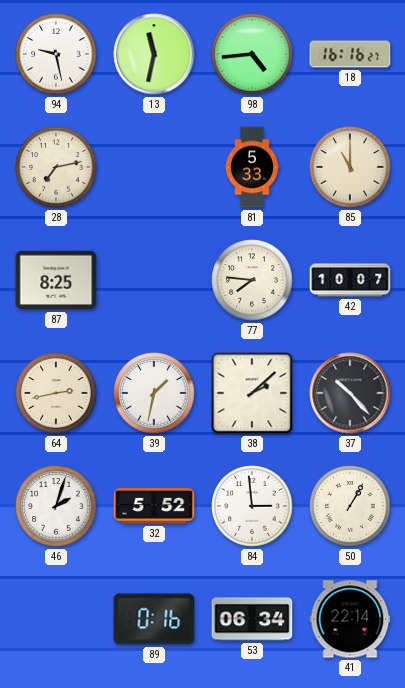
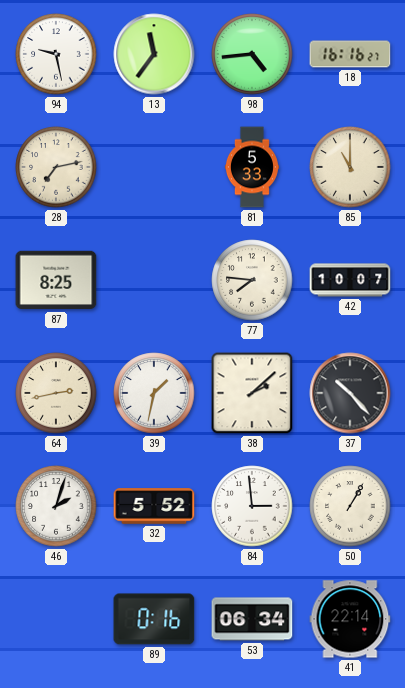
13: 11:32 -> 11:36
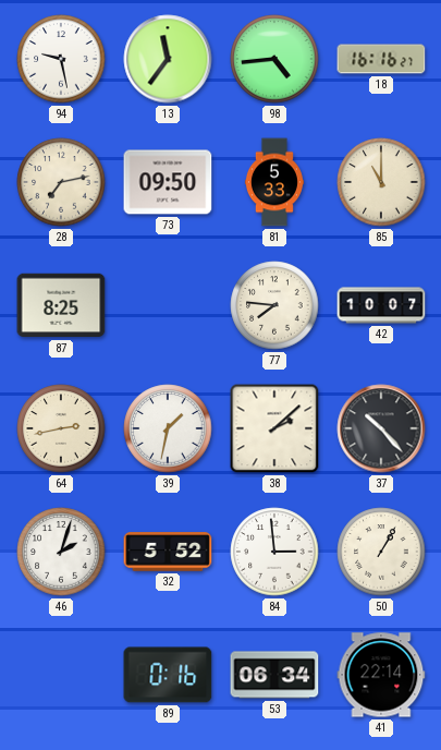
73: none -> 09:50
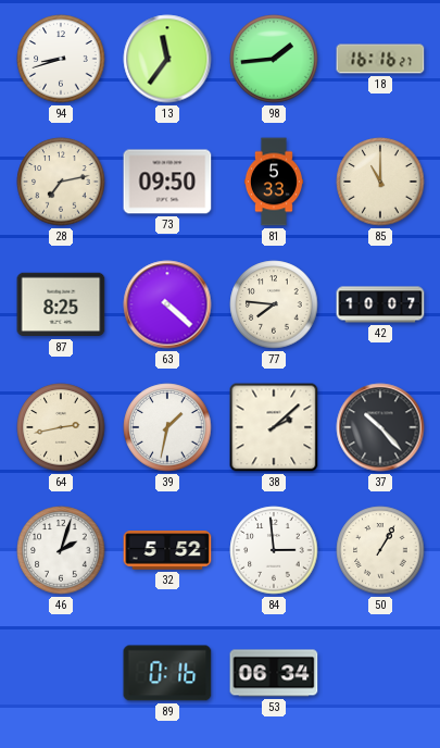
94: 9:28 -> 8:42
98: 4:44 -> 1:44
63: none -> 4:22
41: 22:14 -> none
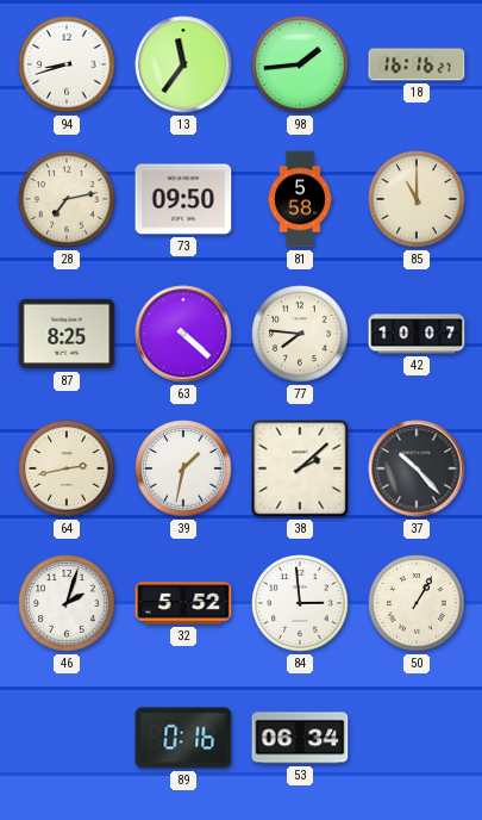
81: 5:33 -> 5:58
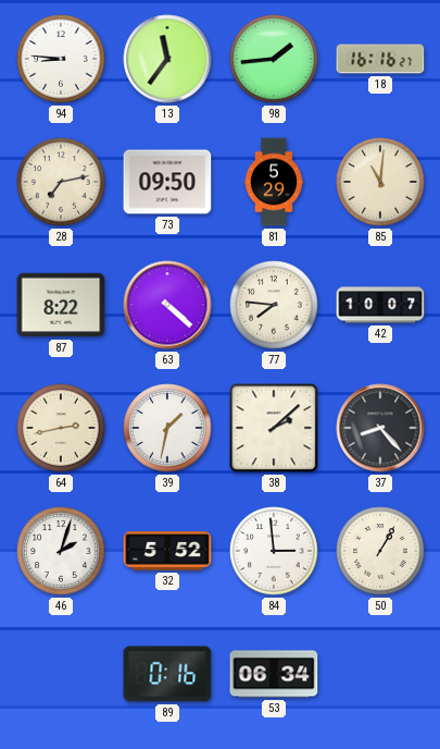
94: 8:42 -> 8:46
81: 5:58 -> 5:29
85: 11:00 -> 11:01
87: 8:25 -> 8:22
37: 10:23 -> 8:23
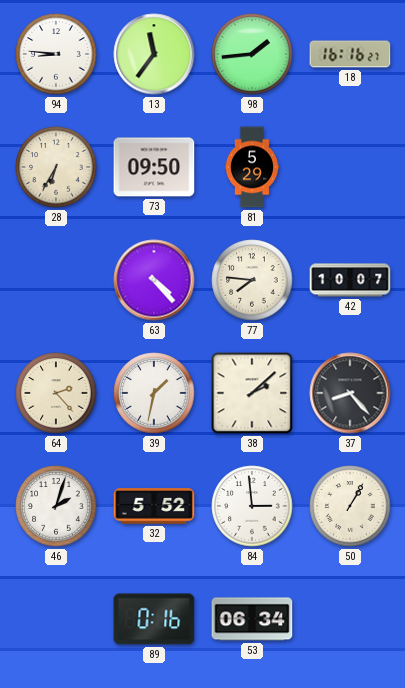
28: 7:13 -> 6:35
85: 11:01 -> none
87: 8:22 -> none
63: 4:22 -> 4:23
64: 2:43 -> 2:23
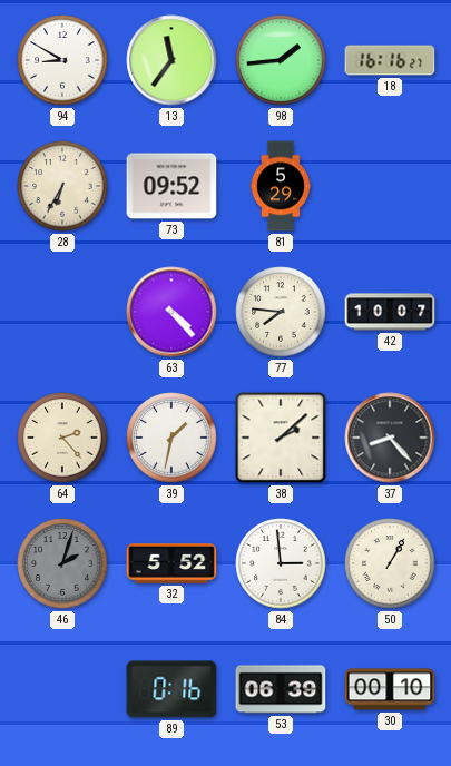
94: 8:46 -> 8:50
73: 09:50 -> 09:52
46 dial: white -> grey
53: 06:34 -> 06:39
30: none -> 00:10
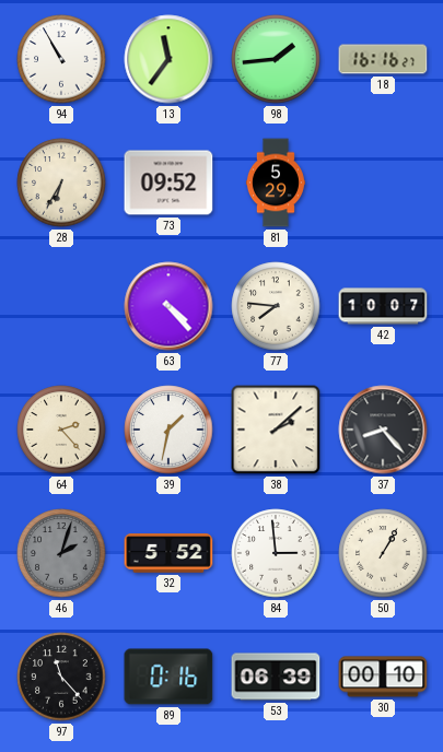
94: 8:50 -> 10:55
97: none -> 11:23
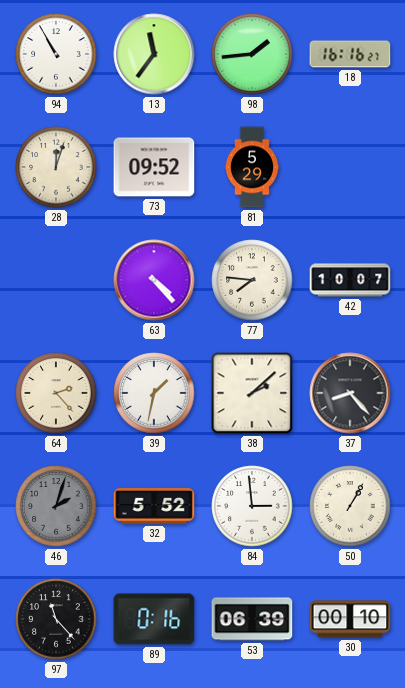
28: 6:35 -> 12:03
